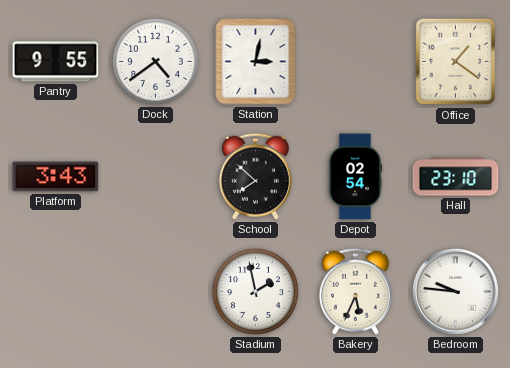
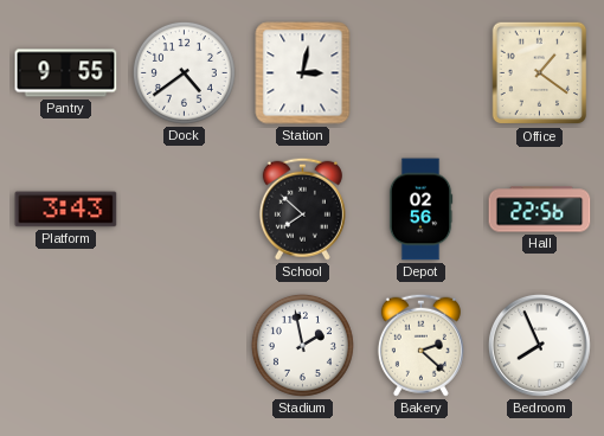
Depot: 02:54 -> 02:56
Hall: 23:10 -> 22:56
Bakery: 5:34 -> 2:22
Bedroom: 9:46 -> 7:56
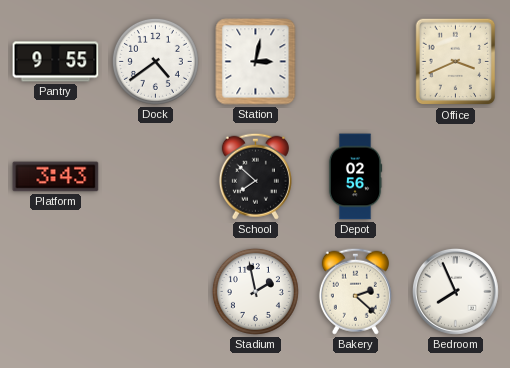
Office: 1:21 -> 3:41
Hall: 22:56 -> none
